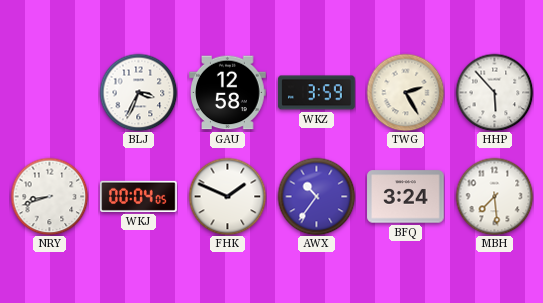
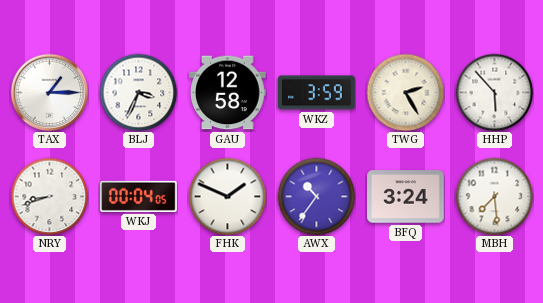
TAX: none -> 1:15
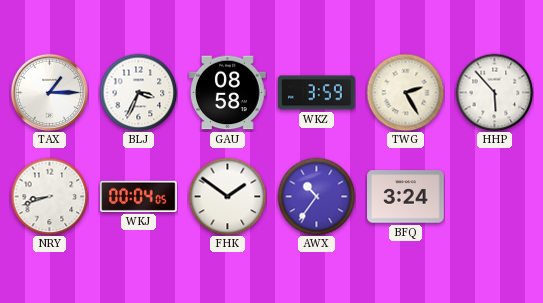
GAU: 12:58 -> 08:58
FHK: 1:49 -> 1:51
MBH: 7:29 -> none
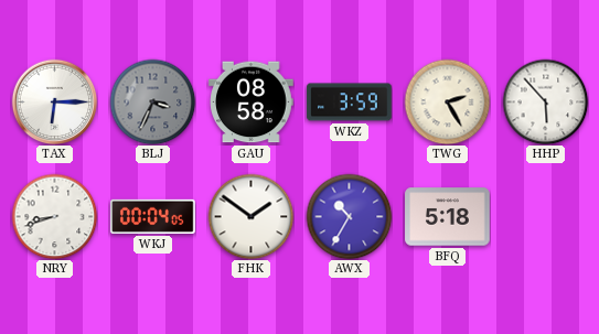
TAX: 1:15 -> 6:15
BLJ dial: white -> grey
AWX: 10:36 -> 10:35
BFQ: 3:24 -> 5:18
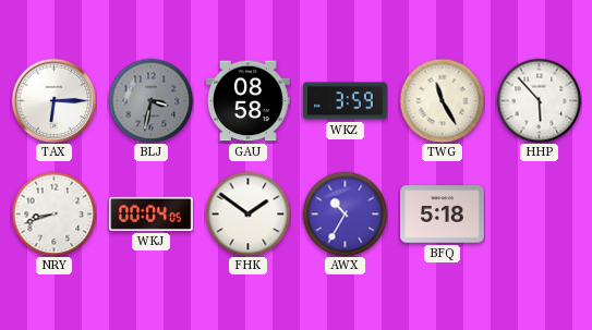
BLJ: 3:34 -> 3:32
TWG: 2:25 -> 11:25
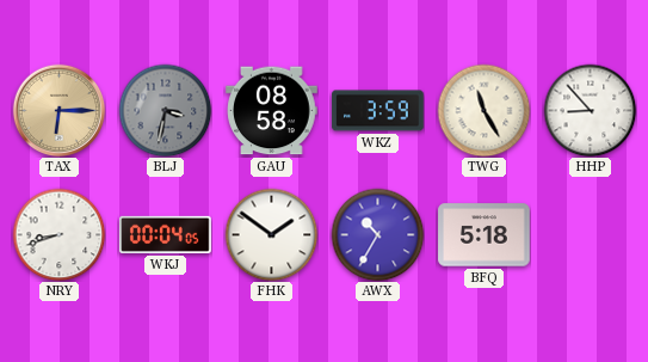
TAX dial: white -> champagne
HHP: 5:53 -> 8:53
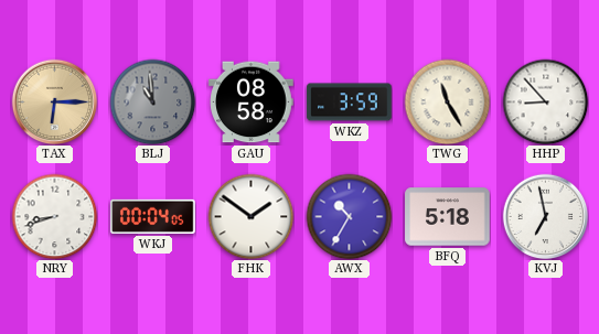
BLJ: 3:32 -> 10:59
KVJ: none -> 6:58
